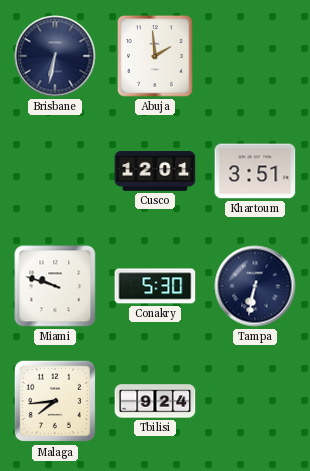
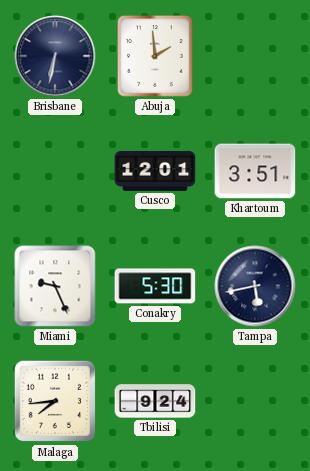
Miami: 9:48 -> 9:26
Tampa: 6:32 -> 5:43
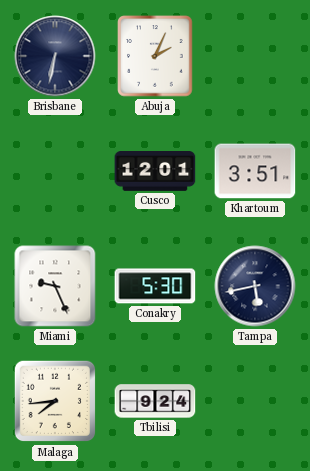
Abuja: 1:59 -> 2:04
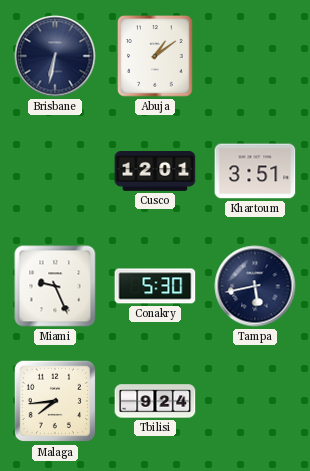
Abuja: 2:04 -> 1:09
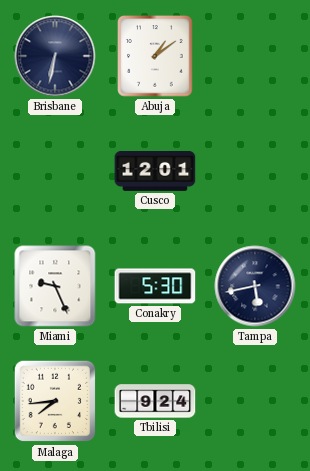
Khartoum: 3:51 -> none
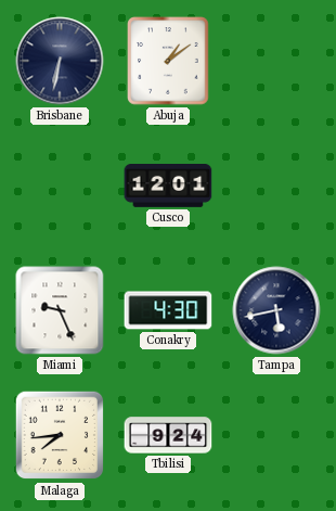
Conakry: 5:30 -> 4:30
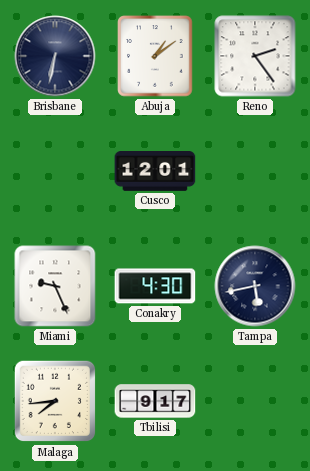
Reno: none -> 2:24
Tbilisi: 9:24 -> 9:17
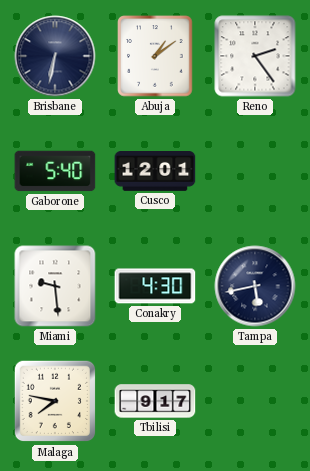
Gaborone: none -> 5:40
Miami: 9:26 -> 9:29
Malaga: 7:44 -> 7:47
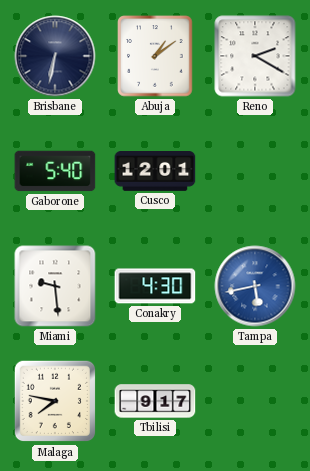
Reno: 2:24 -> 2:20
Tampa dial: navy -> blue
